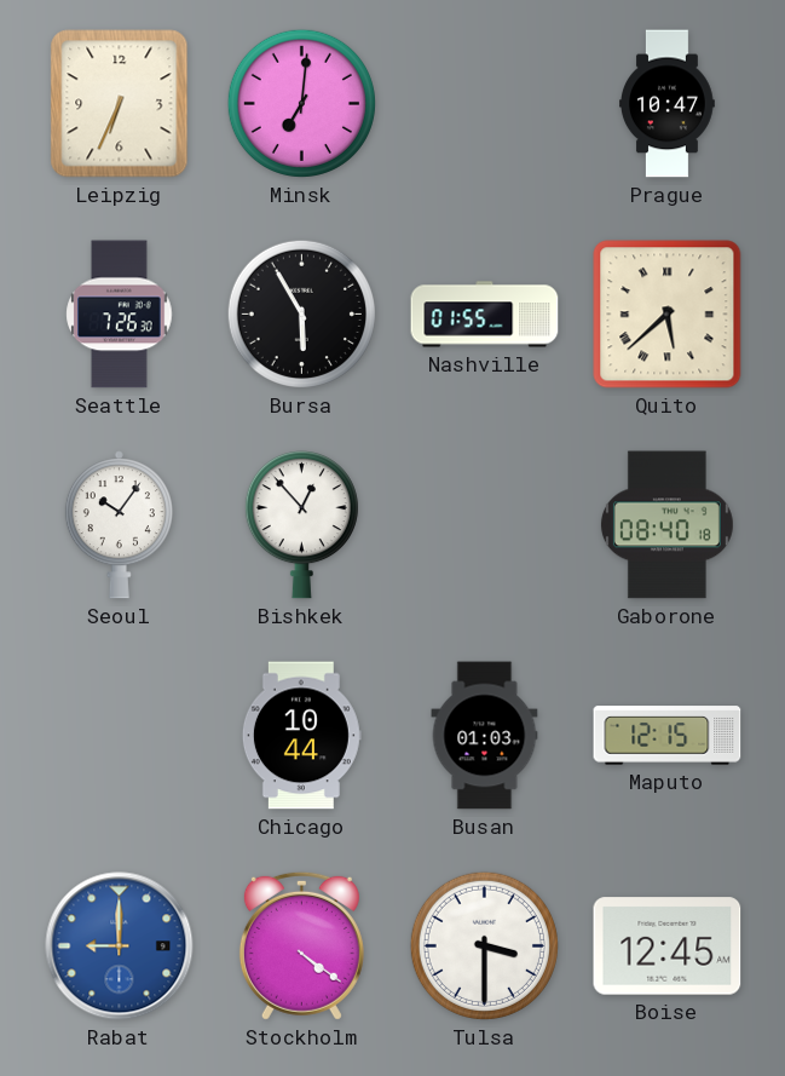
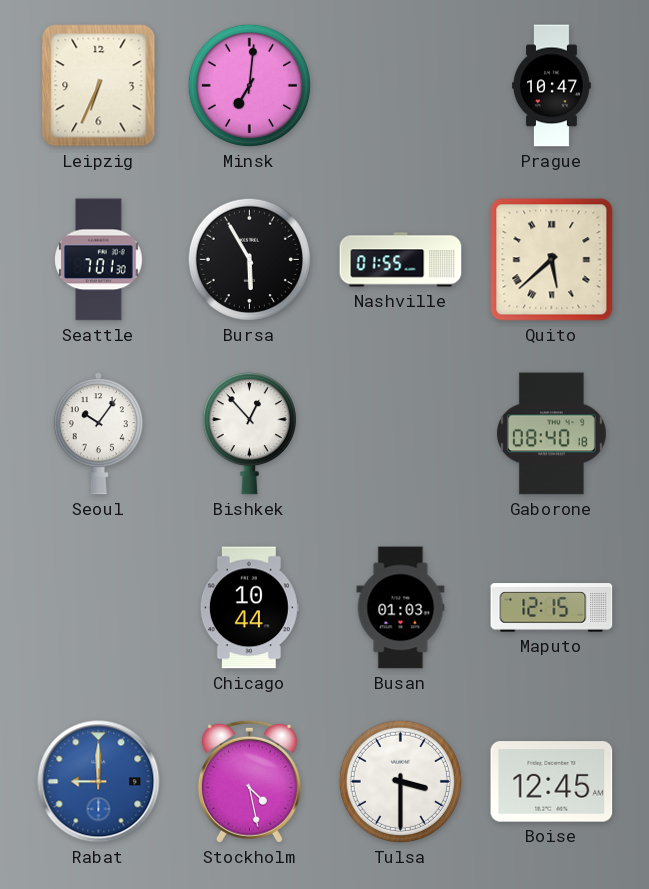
Seattle: 7:26 -> 7:01
Stockholm: 4:21 -> 4:28
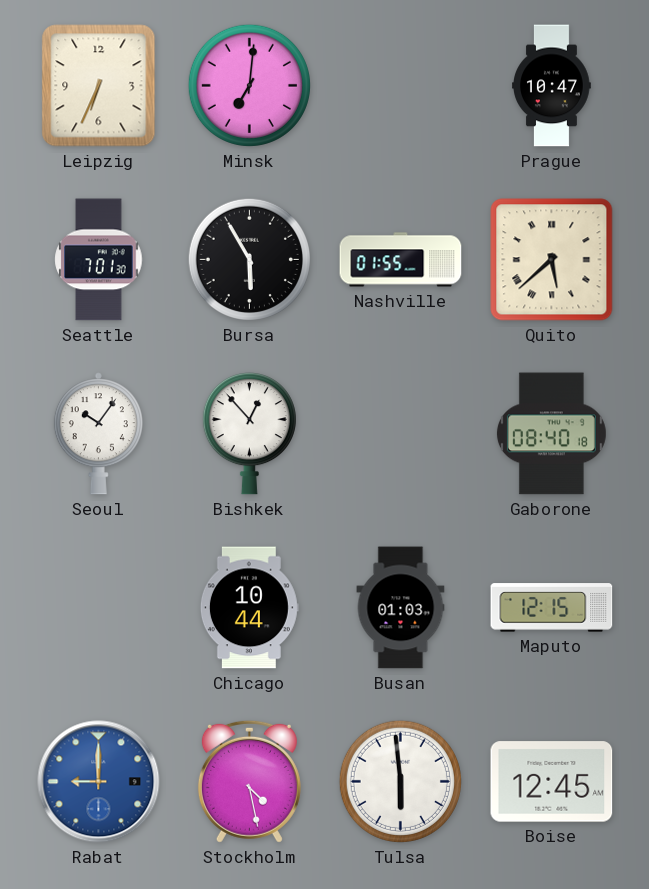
Tulsa: 3:30 -> 5:59
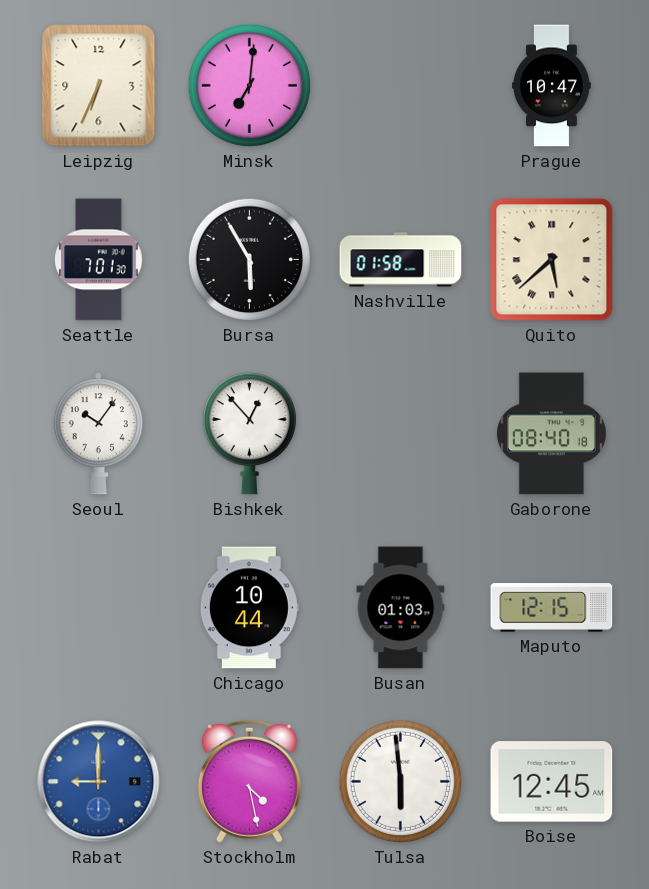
Nashville: 01:55 -> 01:58
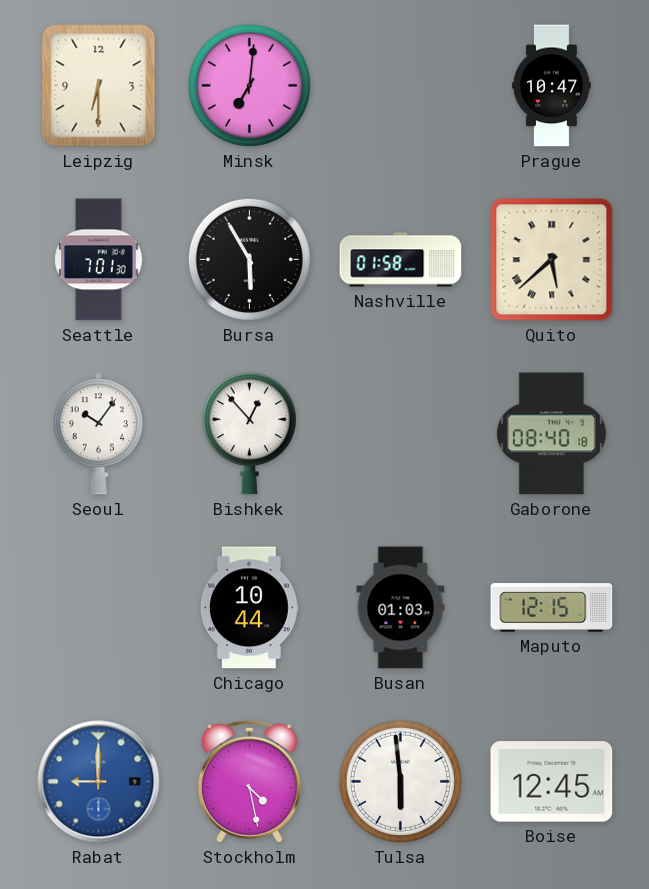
Leipzig: 6:34 -> 6:30
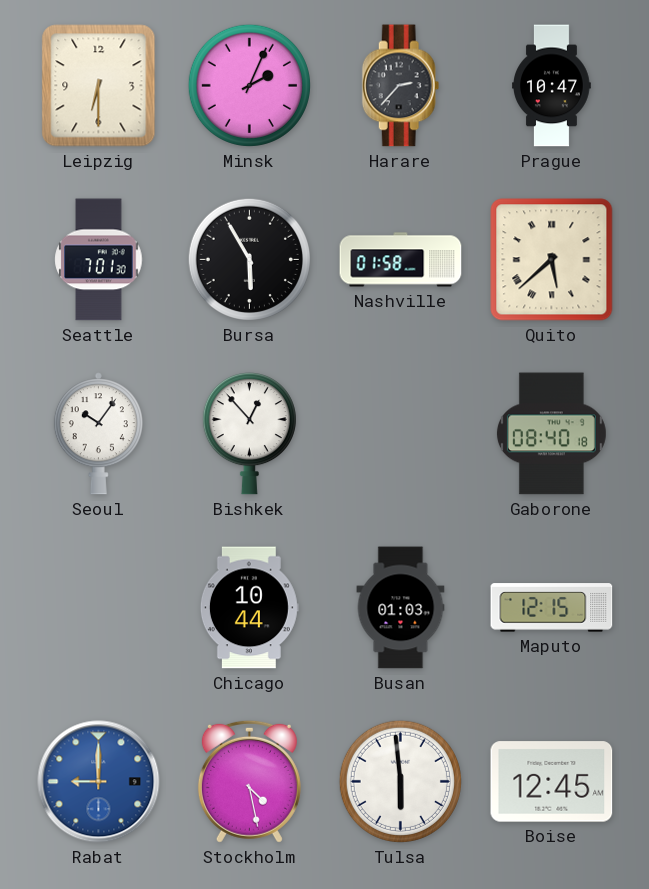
Minsk: 7:01 -> 2:04
Harare: none -> 2:37
